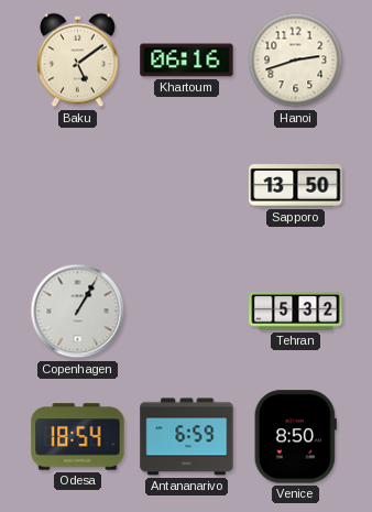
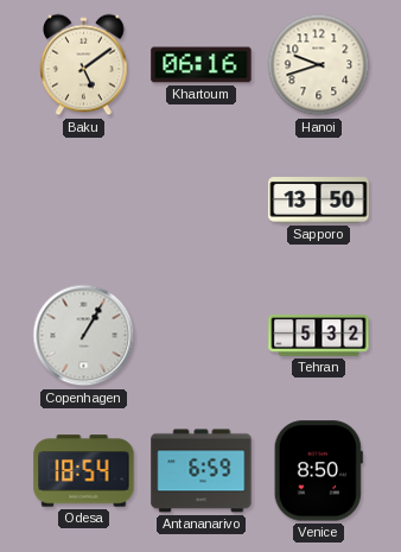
Hanoi: 2:42 -> 9:42
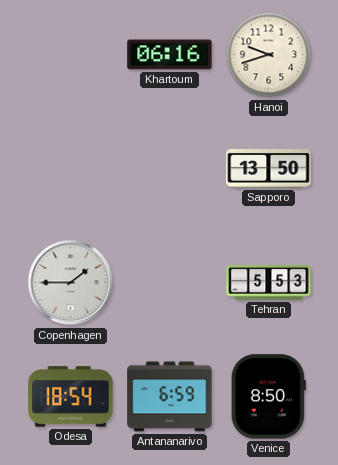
Baku: 5:09 -> none
Copenhagen: 1:05 -> 1:45
Tehran: 5:32 -> 5:53
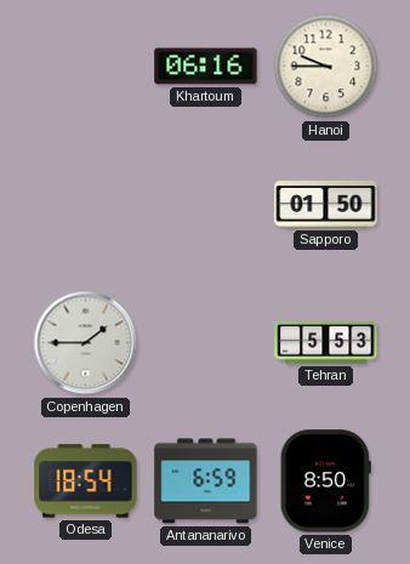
Hanoi: 9:42 -> 9:45
Sapporo: 13:50 -> 01:50
